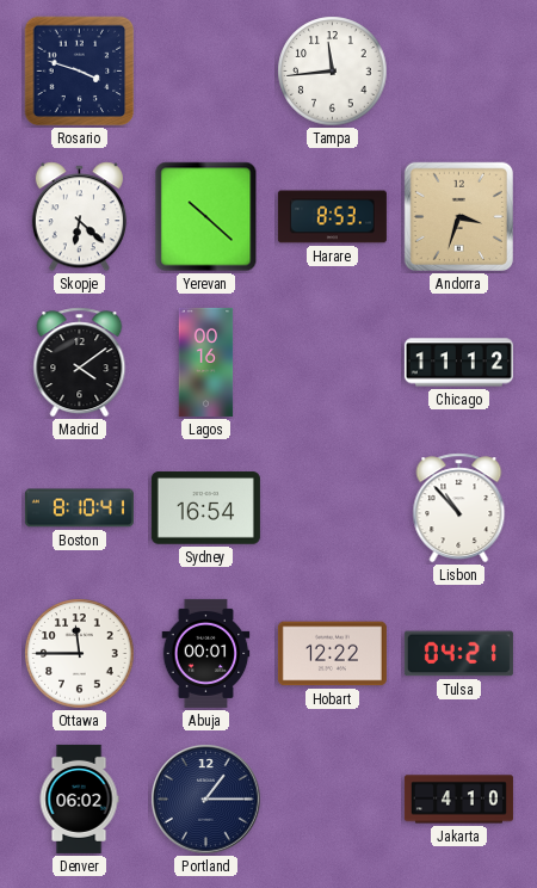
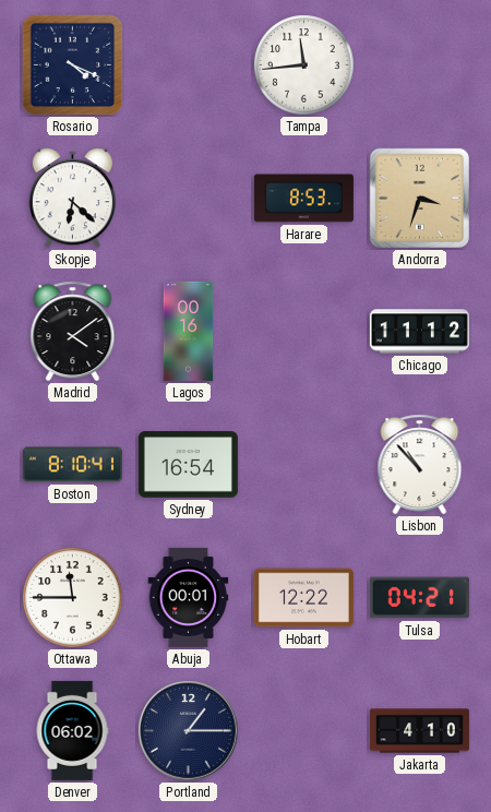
Rosario: 3:48 -> 4:19
Yerevan: 10:22 -> none
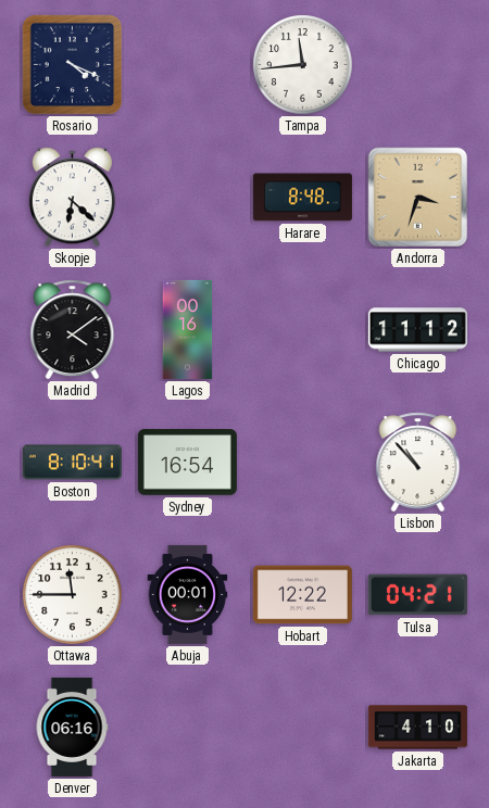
Harare: 8:53 -> 8:48
Denver: 06:02 -> 06:16
Portland: 1:15 -> none
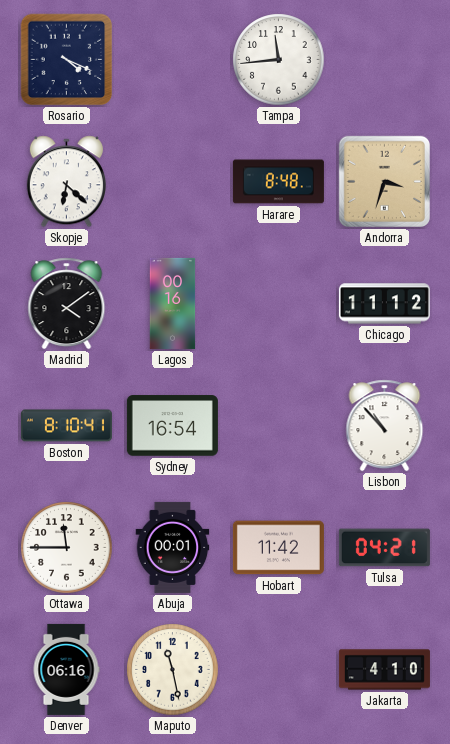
Hobart: 12:22 -> 11:42
Maputo: none -> 11:28
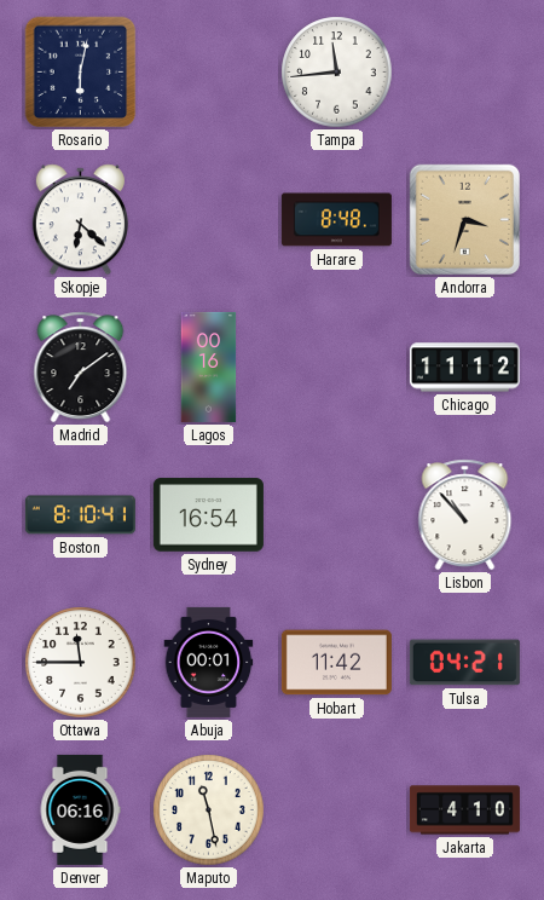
Rosario: 4:19 -> 6:02
Madrid: 4:09 -> 7:09
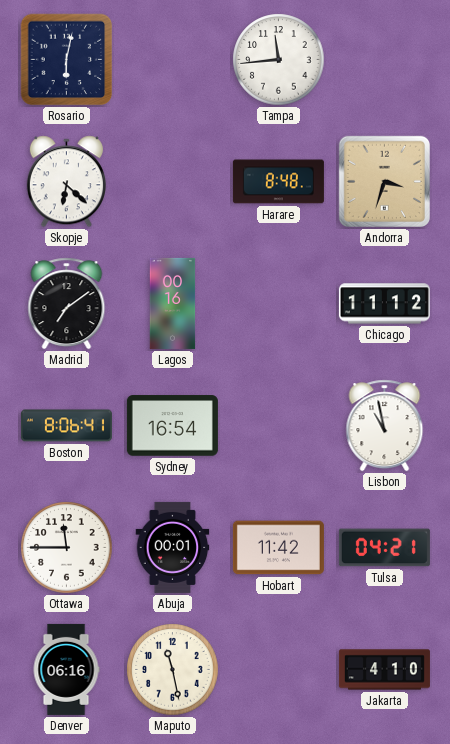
Boston: 8:10 -> 8:06
Lisbon: 10:53 -> 10:58
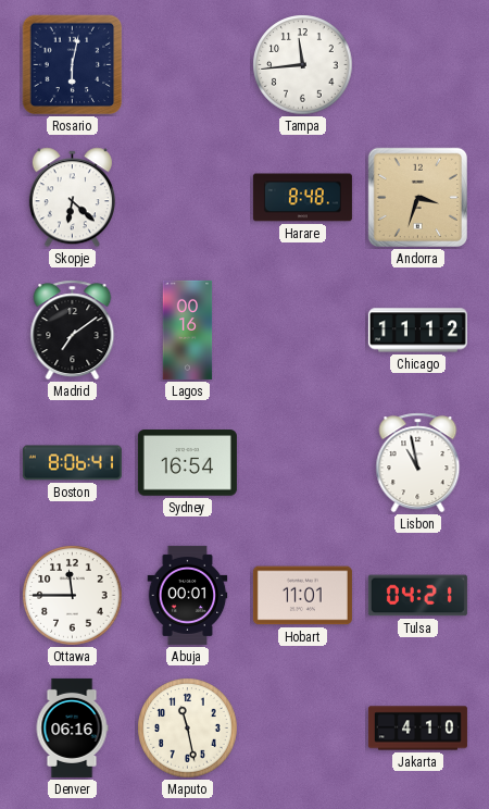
Hobart: 11:42 -> 11:01
